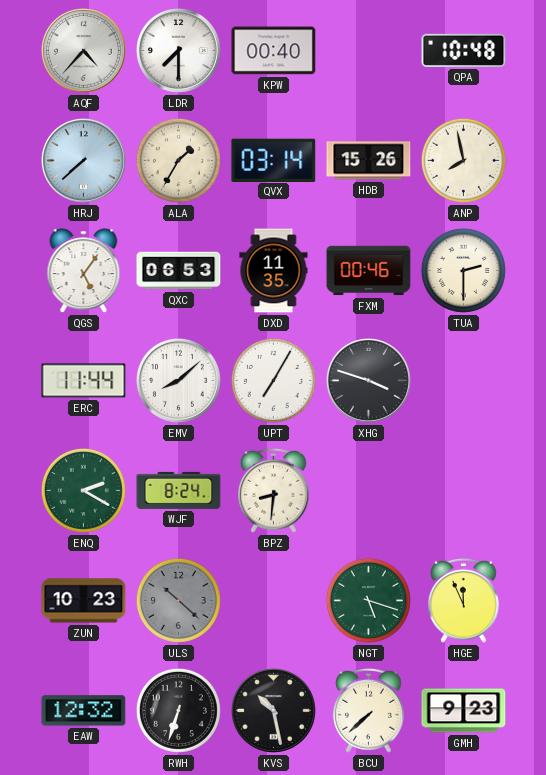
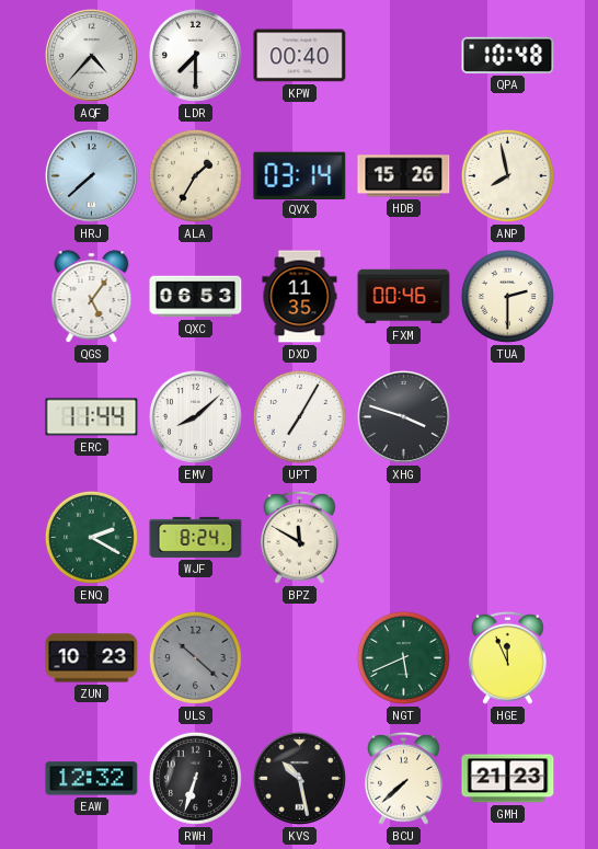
BPZ: 8:31 -> 11:50
NGT: 5:18 -> 5:41
GMH: 9:23 -> 21:23
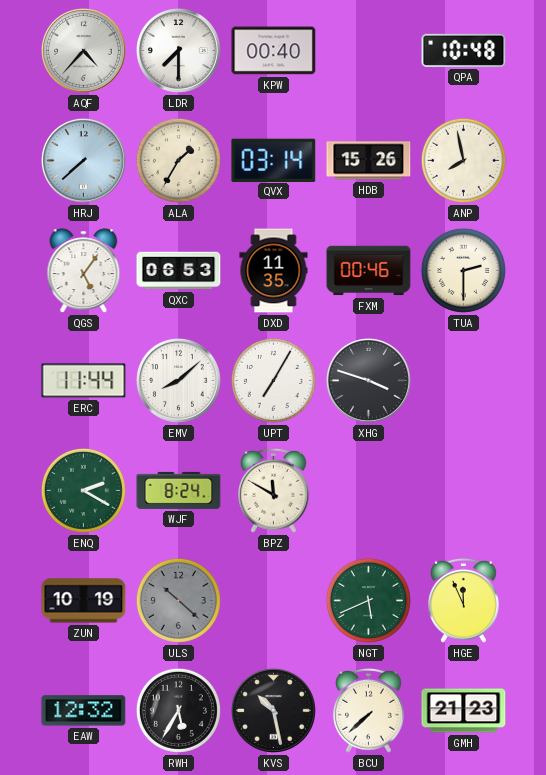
ZUN: 10:23 -> 10:19
RWH: 6:33 -> 5:35
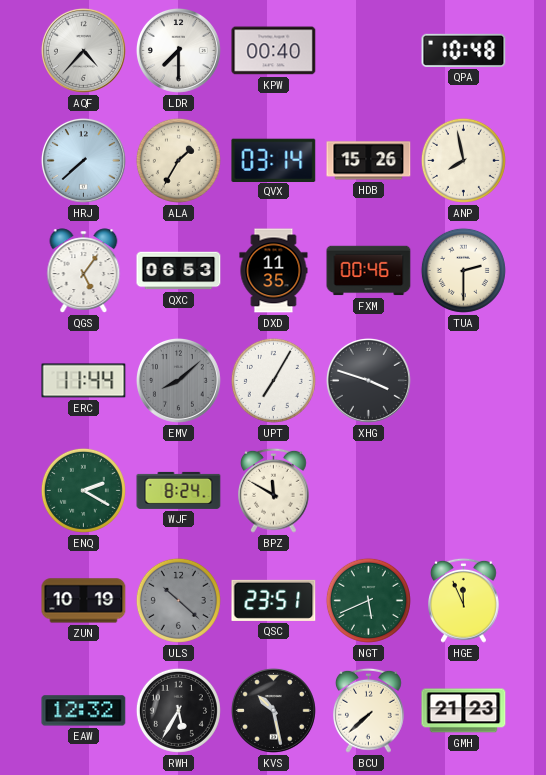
EMV dial: white -> grey
QSC: none -> 23:51
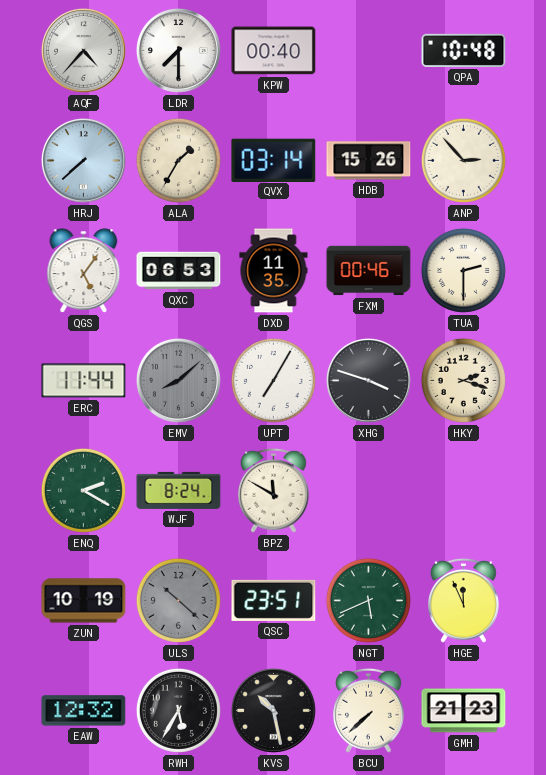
ANP: 7:58 -> 2:53
HKY: none -> 2:18
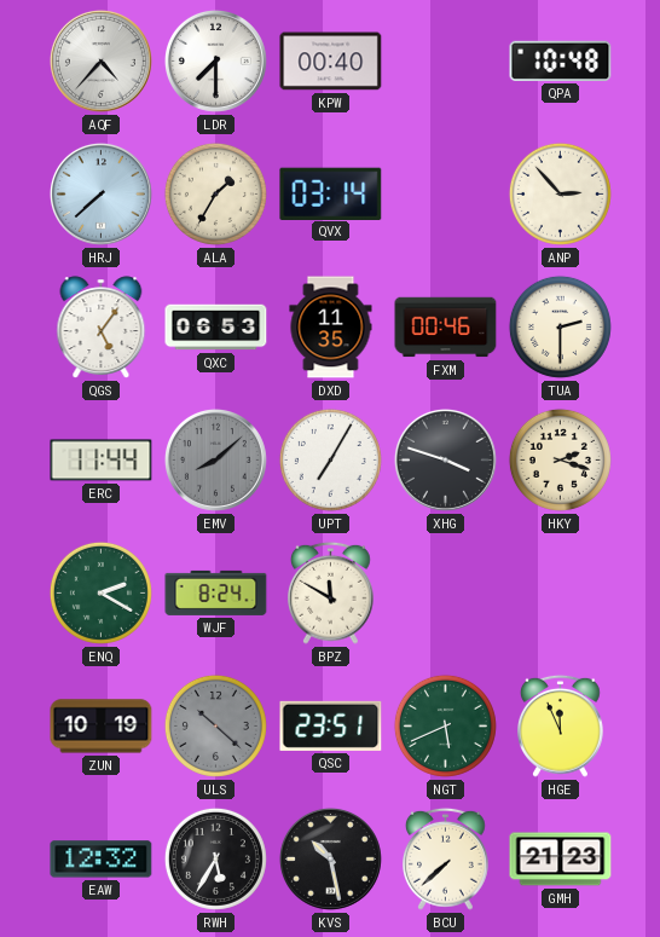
HDB: 15:26 -> none
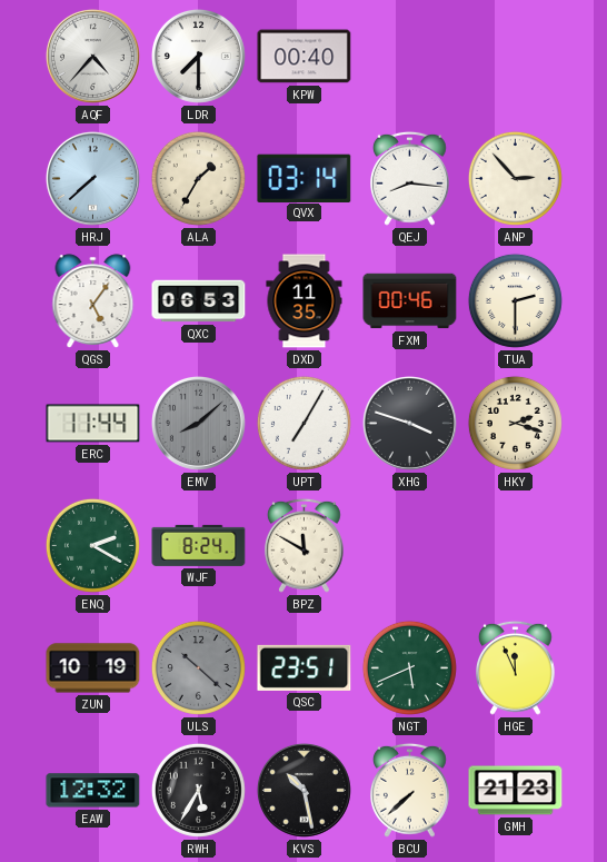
QPA: 10:48 -> none
QEJ: none -> 8:16
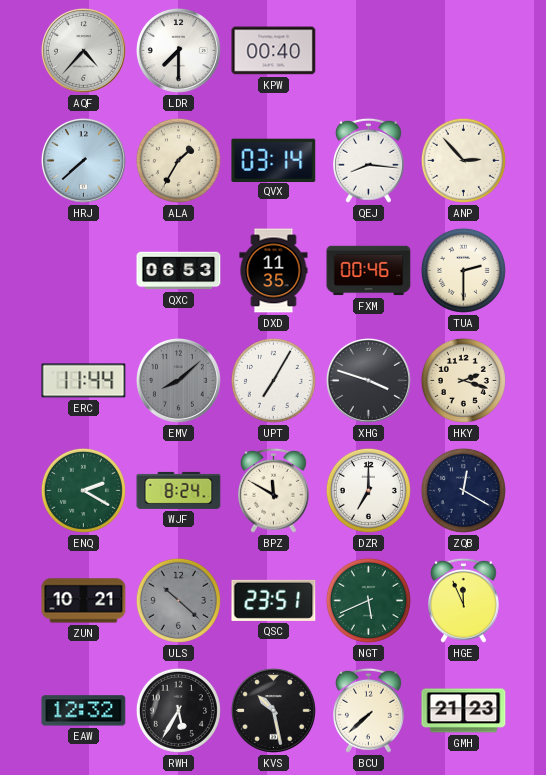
QGS: 5:06 -> none
DZR: none -> 7:00
ZQB: none -> 12:20
ZUN: 10:19 -> 10:21
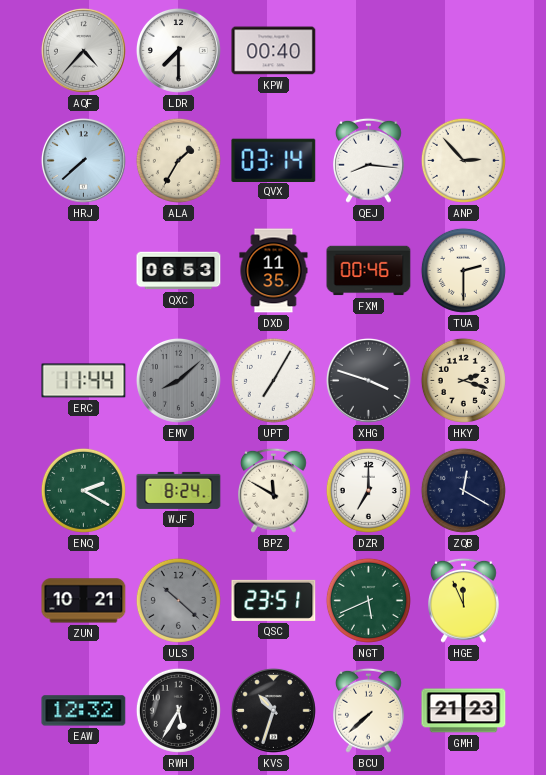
KVS: 10:28 -> 10:33
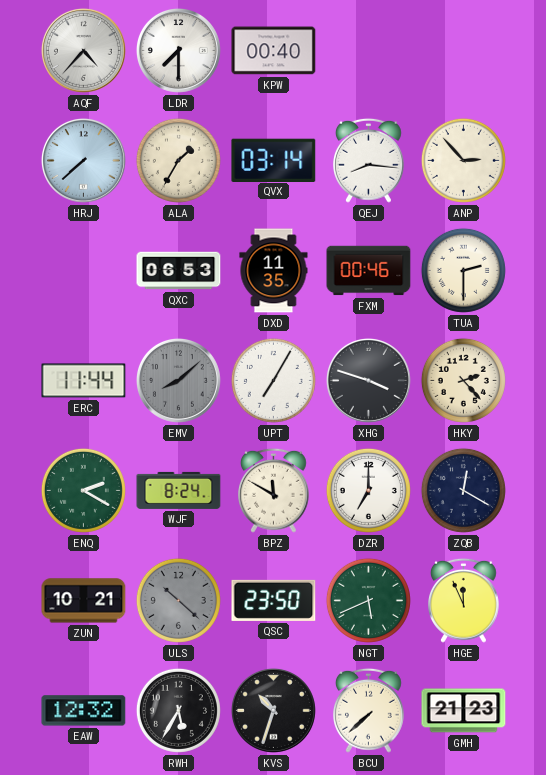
HKY: 2:18 -> 2:23
QSC: 23:51 -> 23:50
